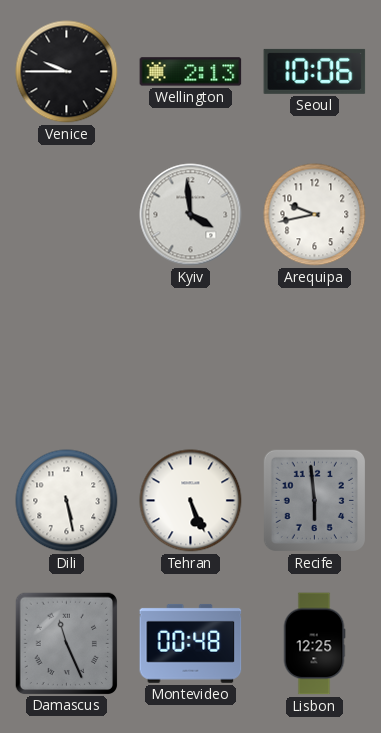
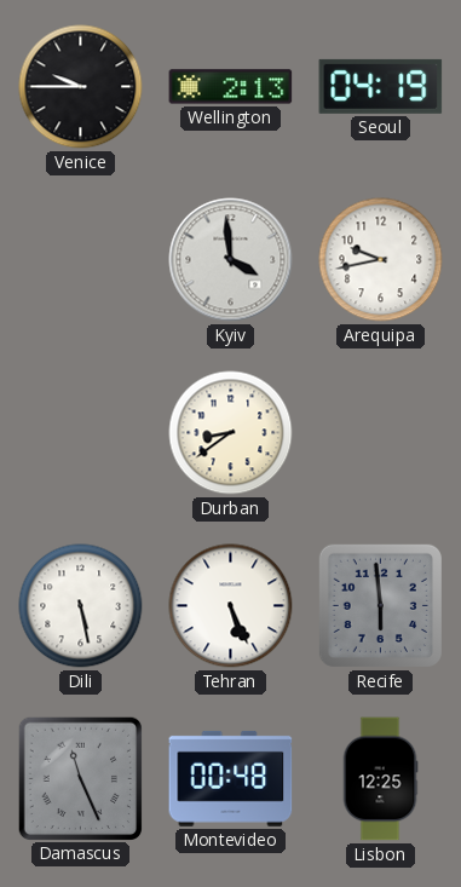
Seoul: 10:06 -> 04:19
Durban: none -> 8:39
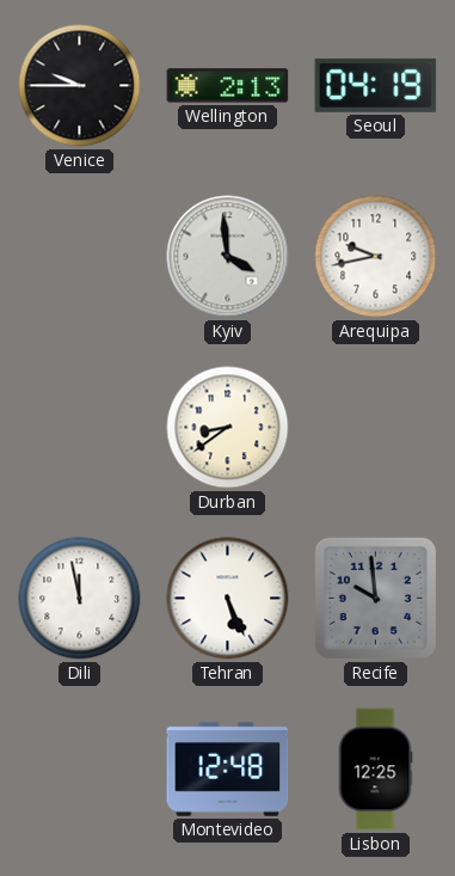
Dili: 5:28 -> 11:58
Recife: 5:59 -> 9:59
Damascus: 11:26 -> none
Montevideo: 00:48 -> 12:48
